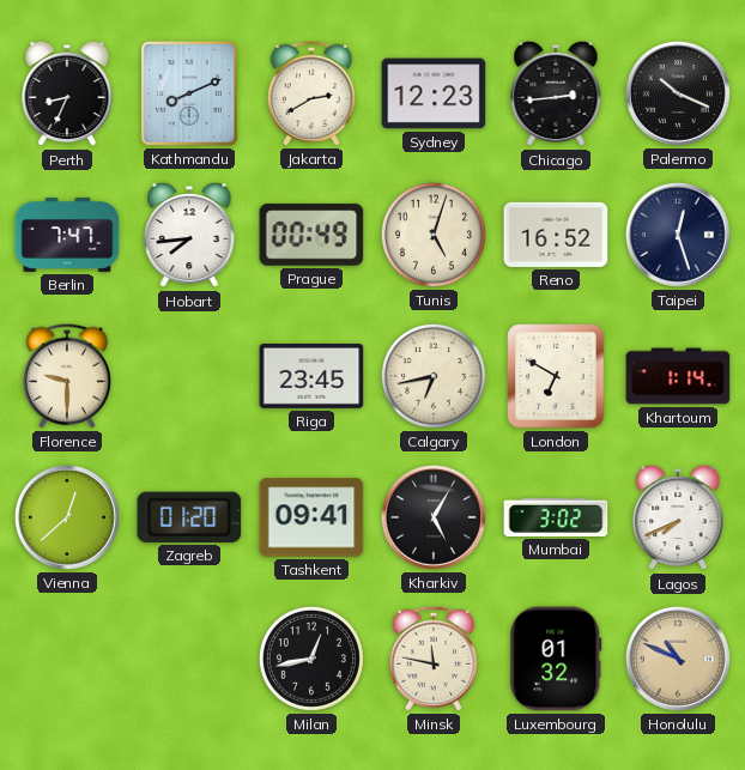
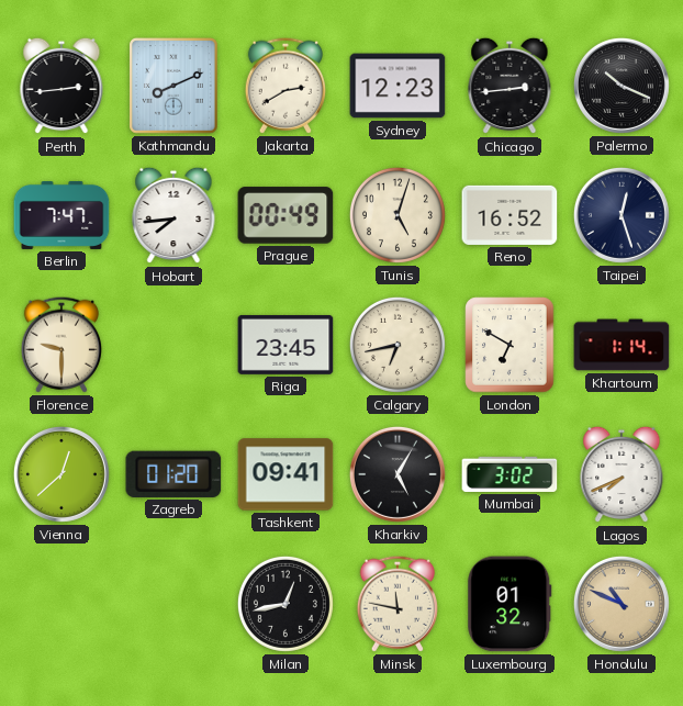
Perth: 8:34 -> 2:44
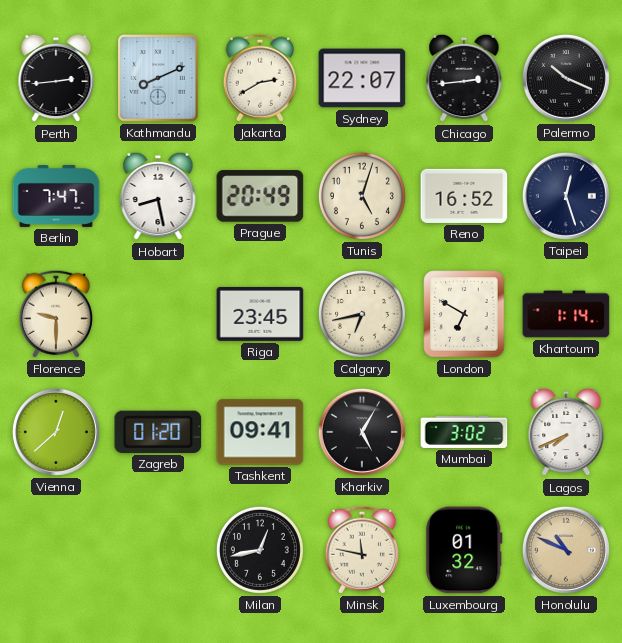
Sydney: 12:23 -> 22:07
Hobart: 7:44 -> 8:28
Prague: 00:49 -> 20:49
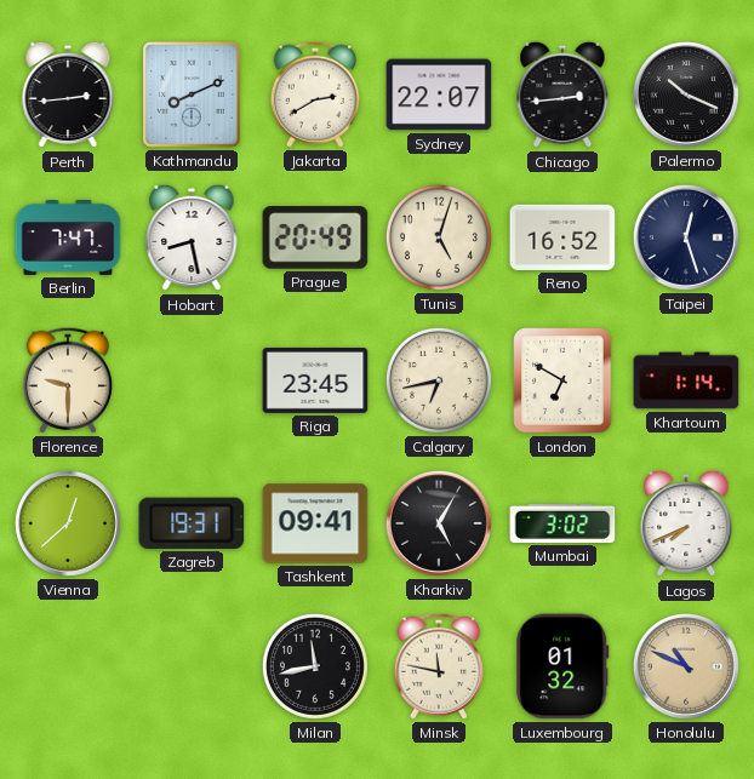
Zagreb: 01:20 -> 19:31
Milan: 12:43 -> 11:43
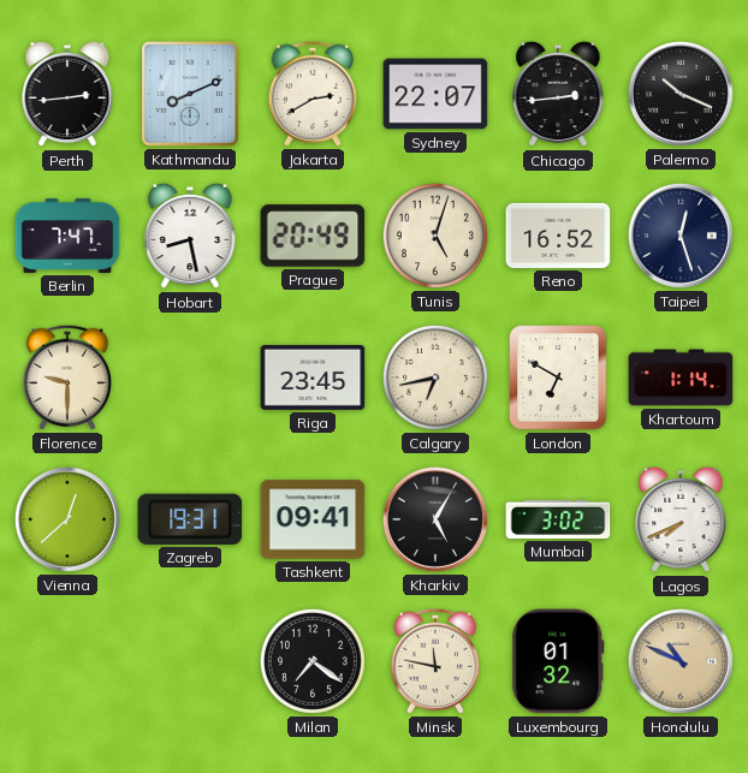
Milan: 11:43 -> 7:21
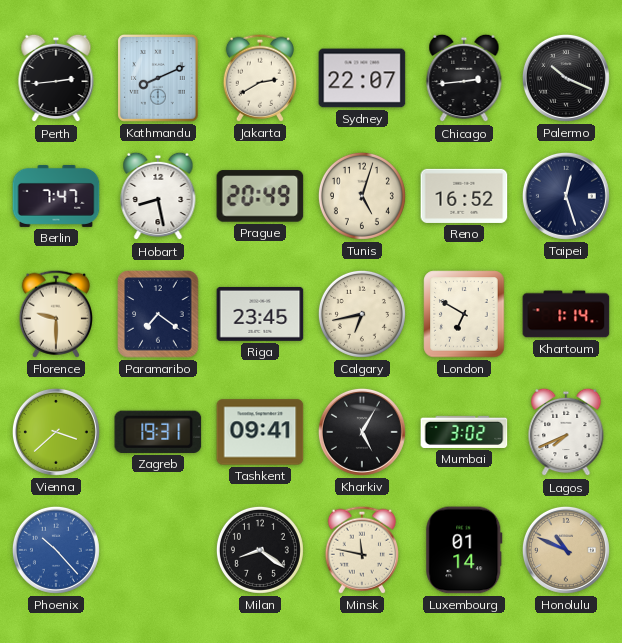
Paramaribo: none -> 7:21
Vienna: 12:38 -> 3:38
Phoenix: none -> 10:23
Milan: 7:21 -> 8:21
Luxembourg: 01:32 -> 01:14
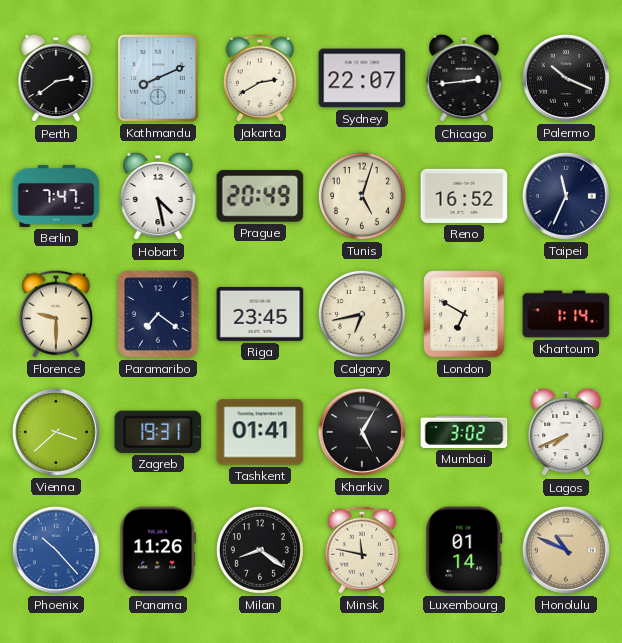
Perth: 2:44 -> 2:39
Hobart: 8:28 -> 4:28
Taipei: 12:27 -> 11:34
Tashkent: 09:41 -> 01:41
Panama: none -> 11:26
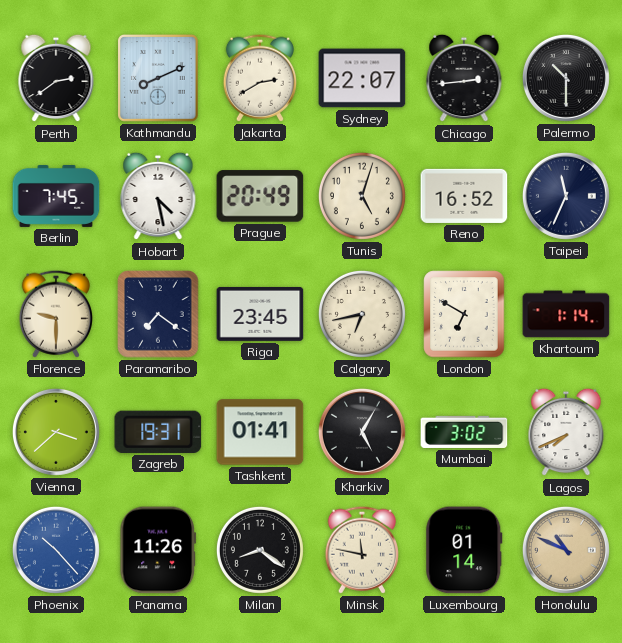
Palermo: 10:19 -> 10:30
Berlin: 7:47 -> 7:45
